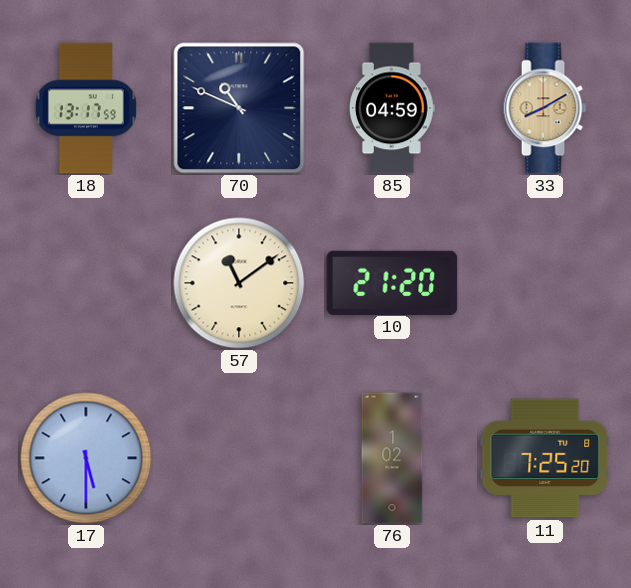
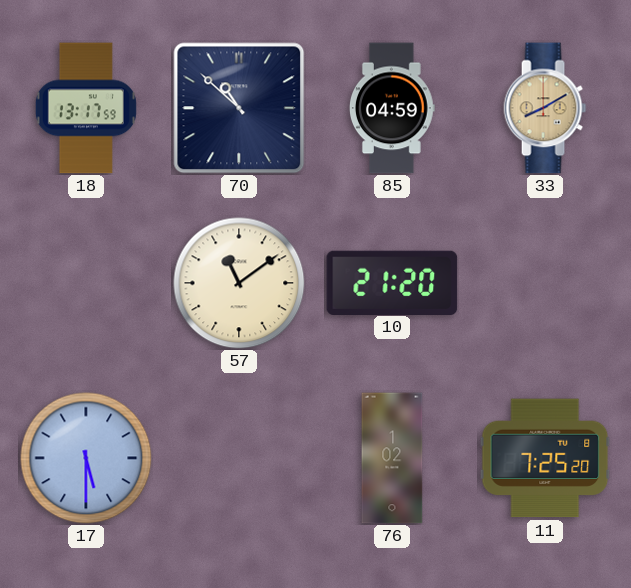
70: 10:49 -> 10:52
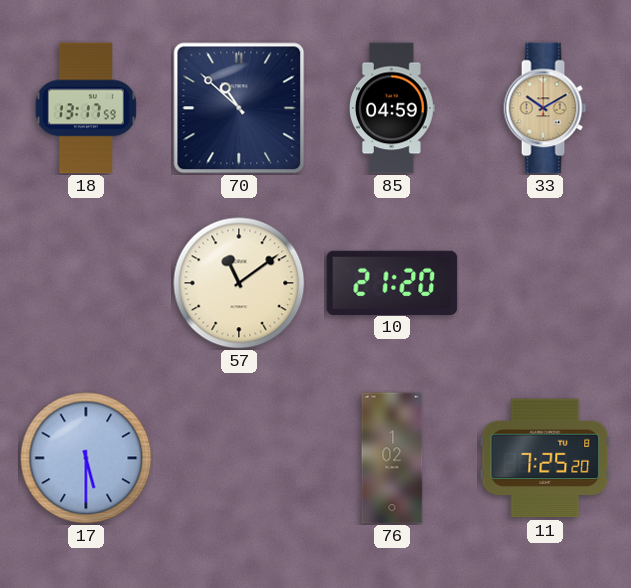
33: 8:10 -> 10:10
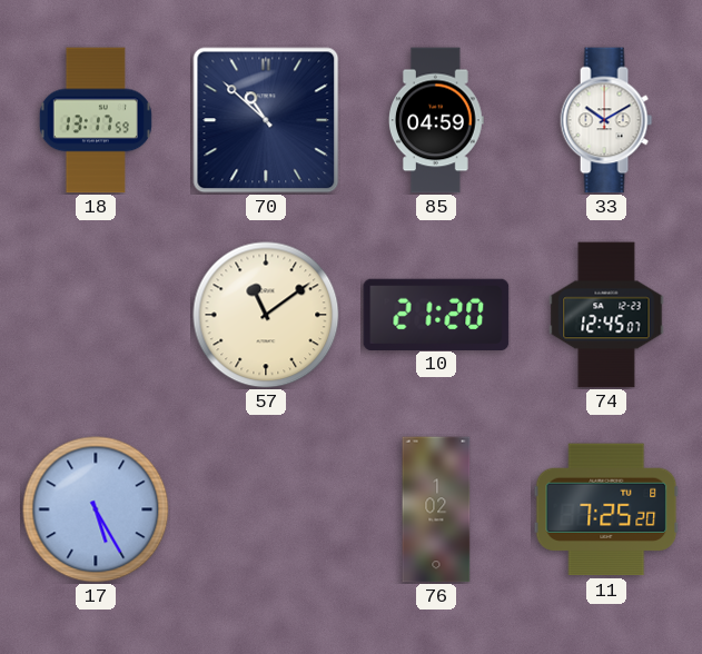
33 dial: champagne -> white
74: none -> 12:45
17: 5:30 -> 5:25
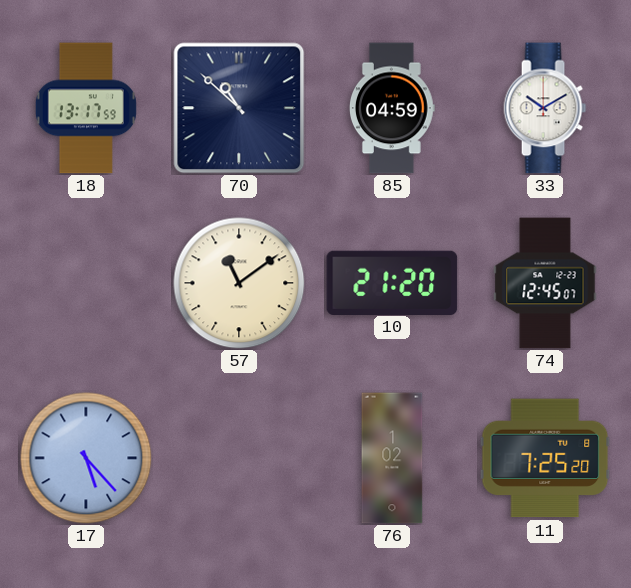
17: 5:25 -> 5:23
